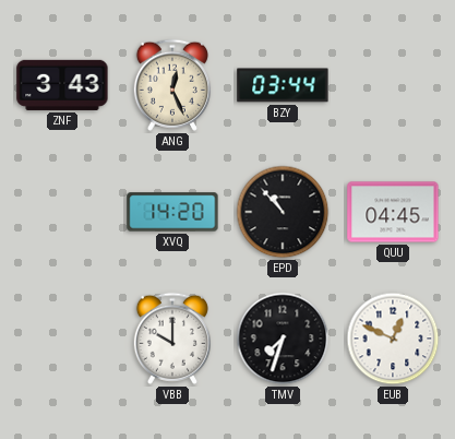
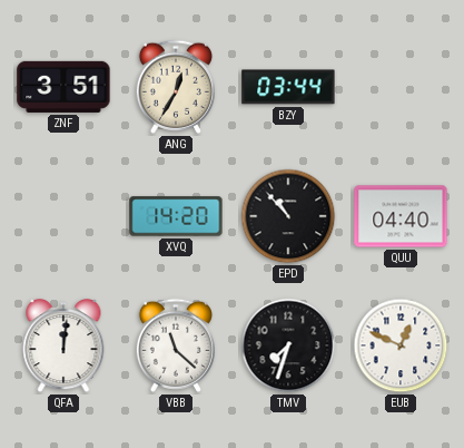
ZNF: 3:43 -> 3:51
ANG: 12:26 -> 12:35
QUU: 04:45 -> 04:40
QFA: none -> 12:01
VBB: 10:00 -> 11:22
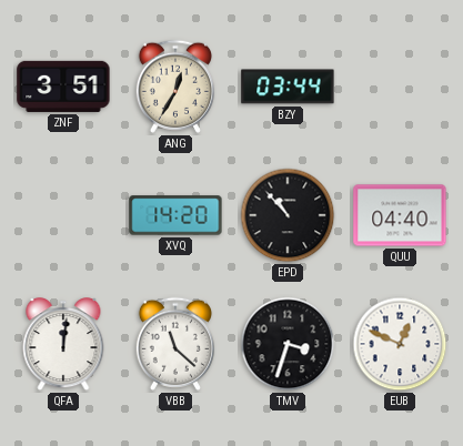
TMV: 7:33 -> 3:33
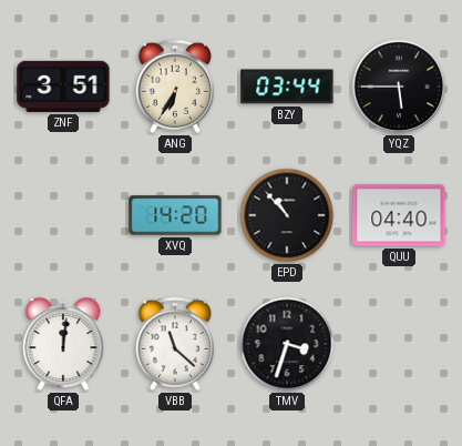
ANG: 12:35 -> 6:35
YQZ: none -> 5:45
EUB: 12:49 -> none
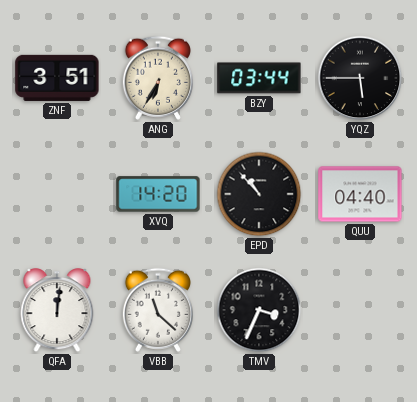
TMV: 3:33 -> 3:34
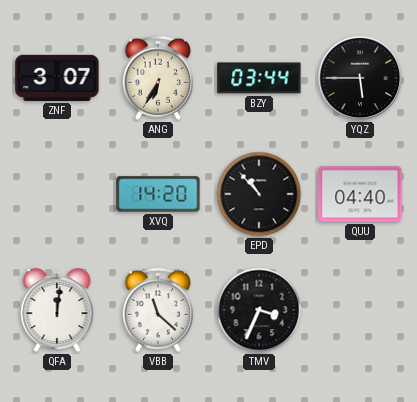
ZNF: 3:51 -> 3:07
